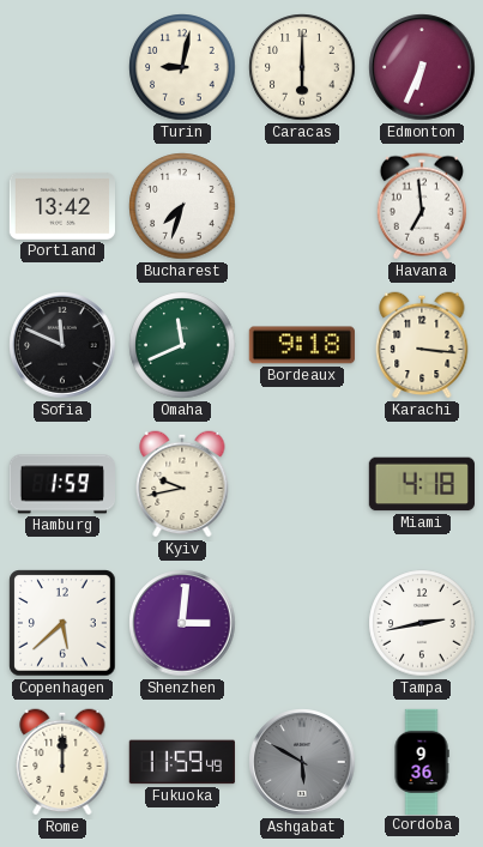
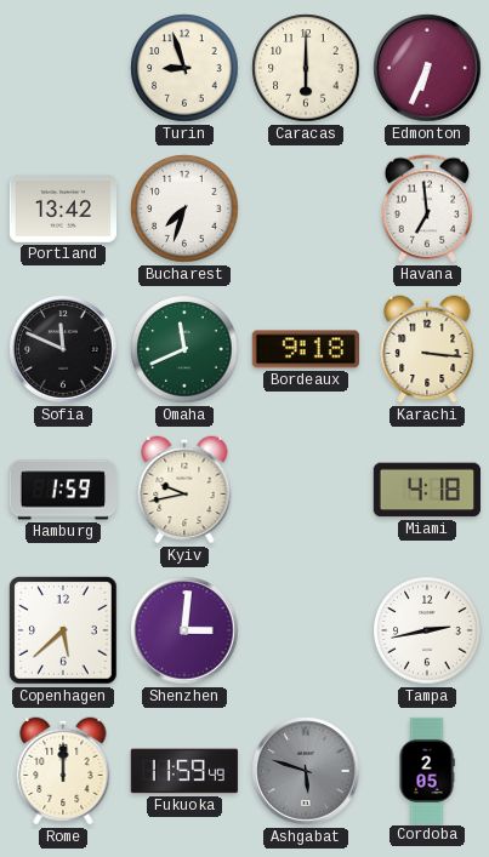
Turin: 9:02 -> 8:57
Ashgabat: 5:50 -> 5:48
Cordoba: 9:36 -> 2:05
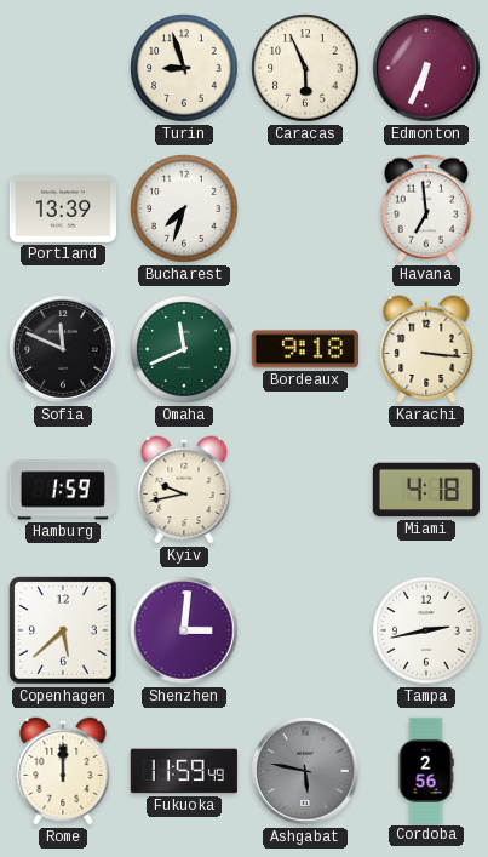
Caracas: 6:00 -> 5:56
Portland: 13:42 -> 13:39
Ashgabat: 5:48 -> 5:47
Cordoba: 2:05 -> 2:56
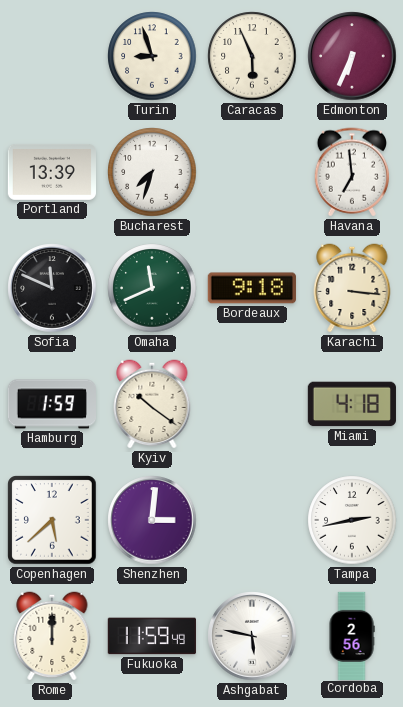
Kyiv: 9:43 -> 10:21
Ashgabat dial: grey -> white
